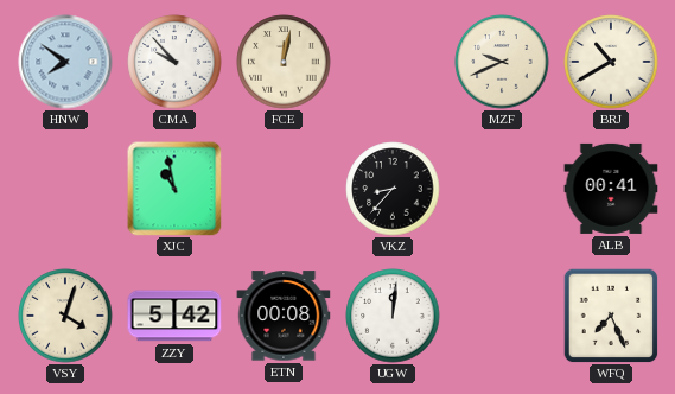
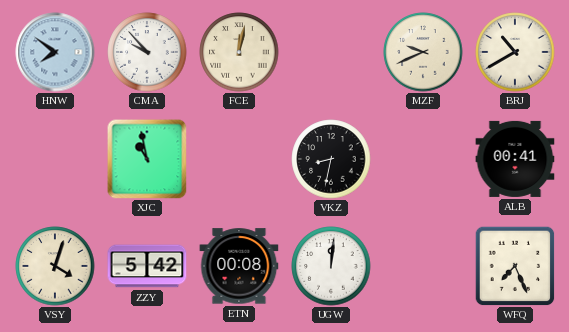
VKZ: 8:37 -> 8:32
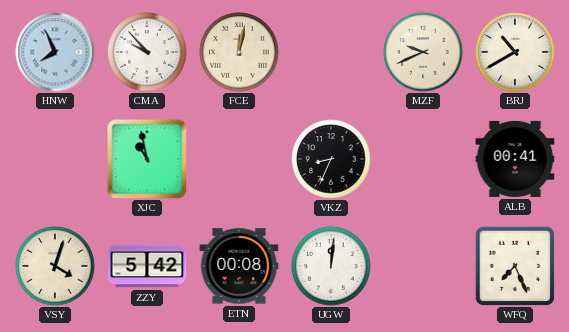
HNW: 7:51 -> 7:56
VKZ: 8:32 -> 8:34
